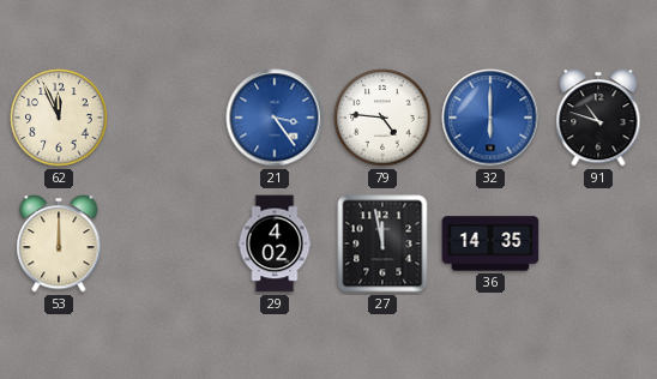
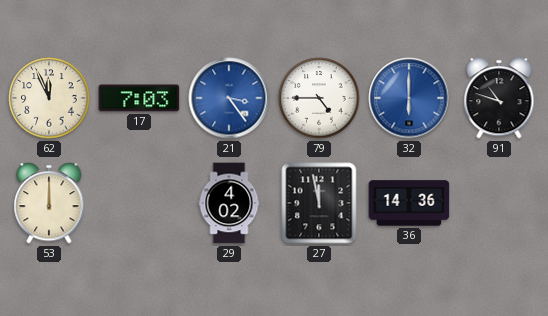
17: none -> 7:03
79: 4:46 -> 4:45
36: 14:35 -> 14:36
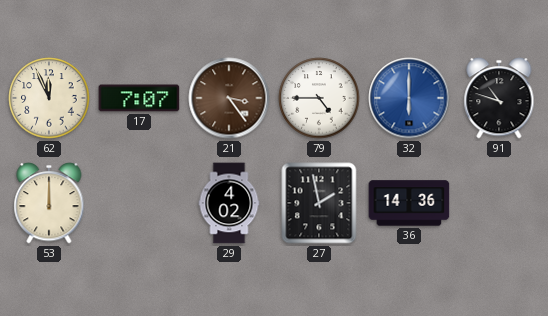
17: 7:03 -> 7:07
21 dial: blue -> brown
27: 11:58 -> 1:58
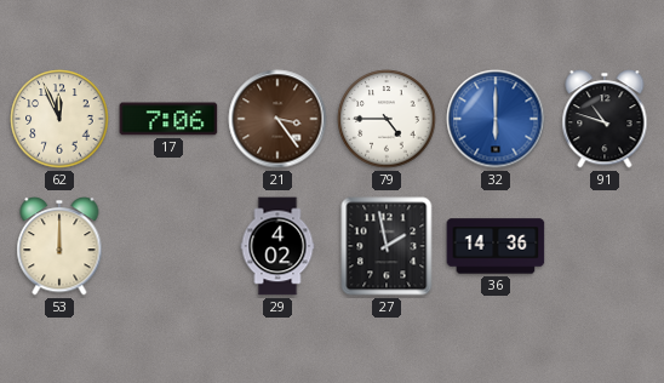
17: 7:07 -> 7:06
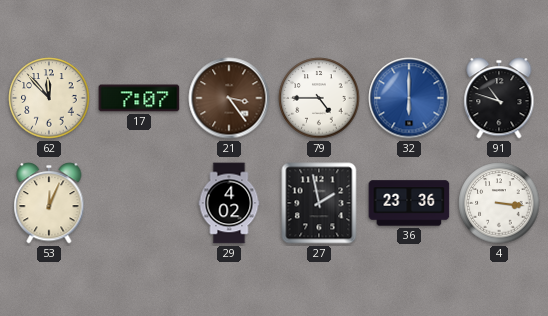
62: 11:56 -> 11:53
17: 7:06 -> 7:07
53: 12:00 -> 12:04
36: 14:36 -> 23:36
4: none -> 3:16
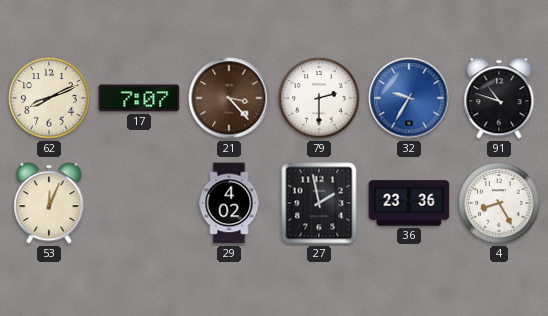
62: 11:53 -> 8:11
21: 3:24 -> 3:23
79: 4:45 -> 2:30
32: 6:00 -> 9:35
4: 3:16 -> 8:25
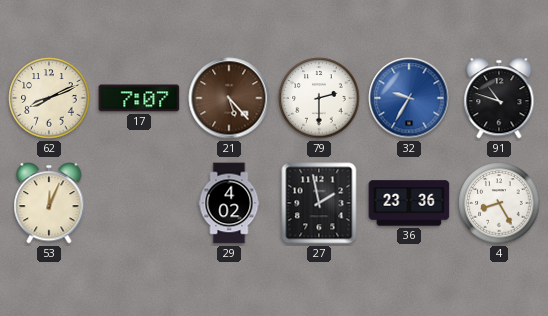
21: 3:23 -> 5:23
